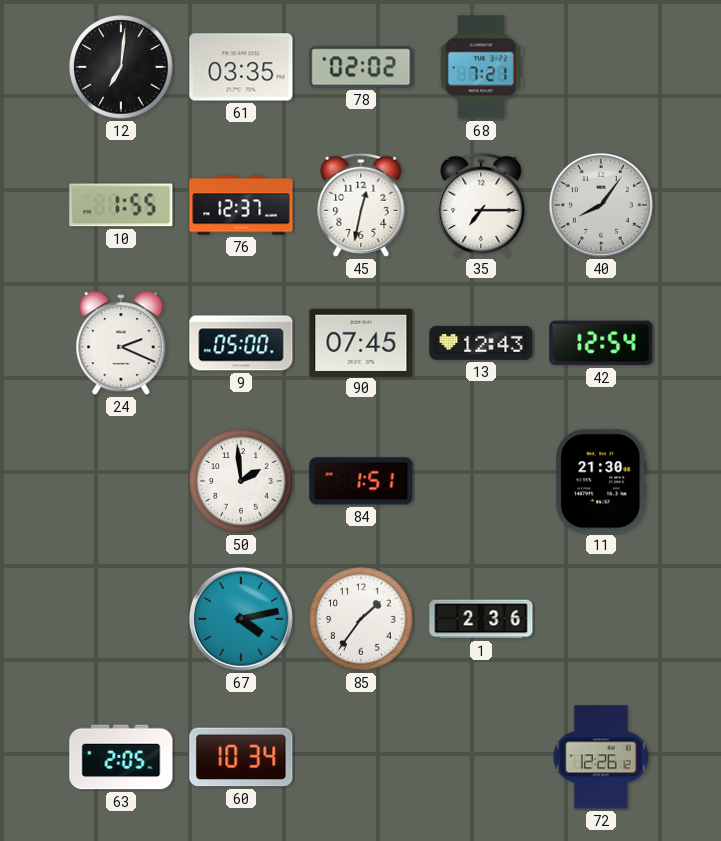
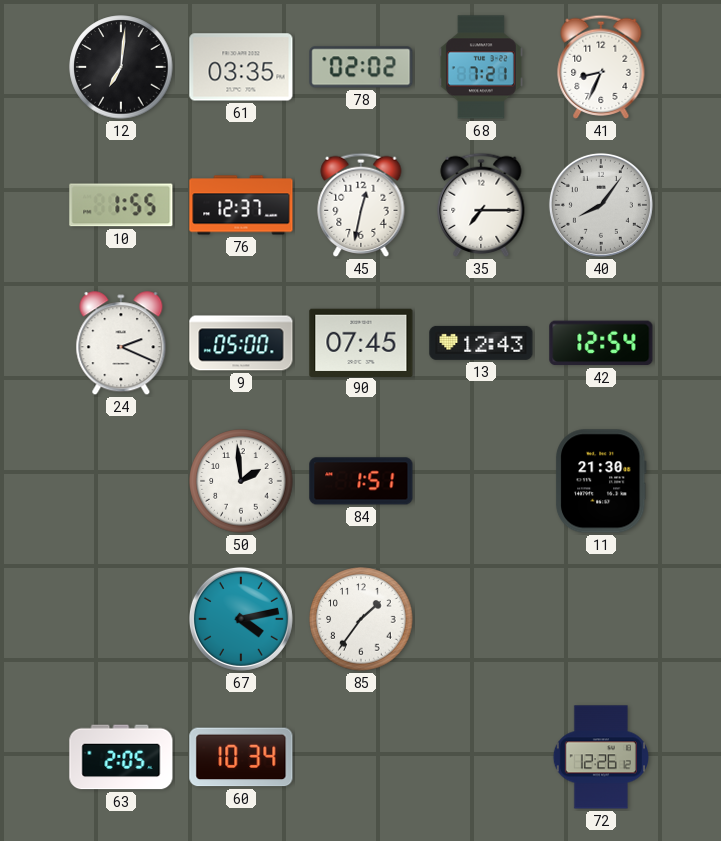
41: none -> 8:34
1: 2:36 -> none
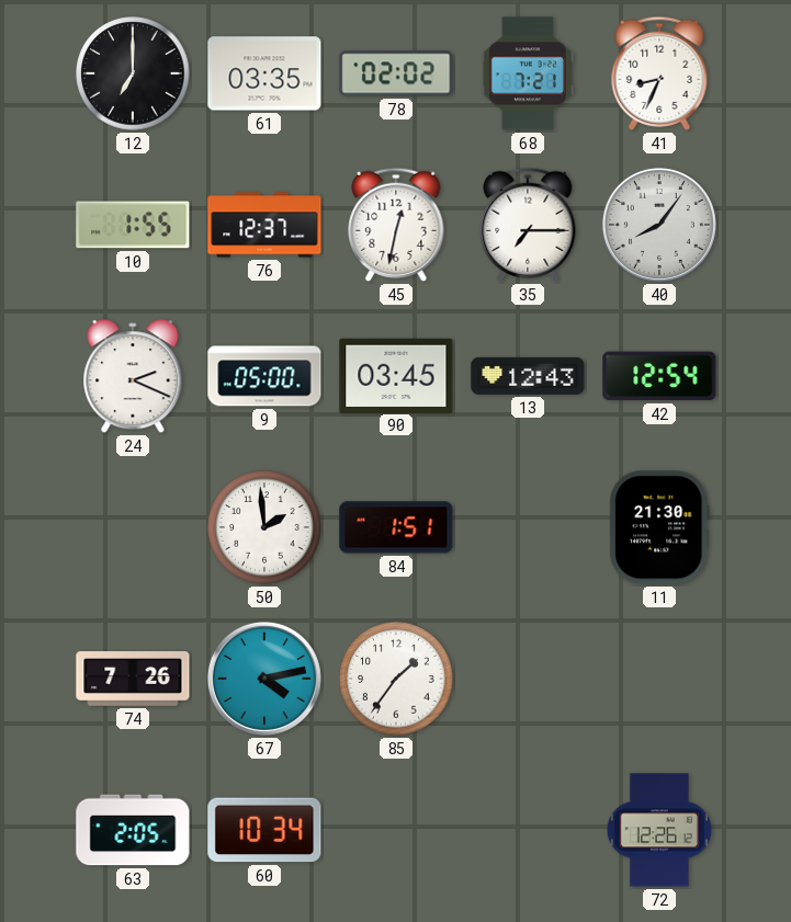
12: 7:01 -> 7:00
90: 07:45 -> 03:45
74: none -> 7:26
